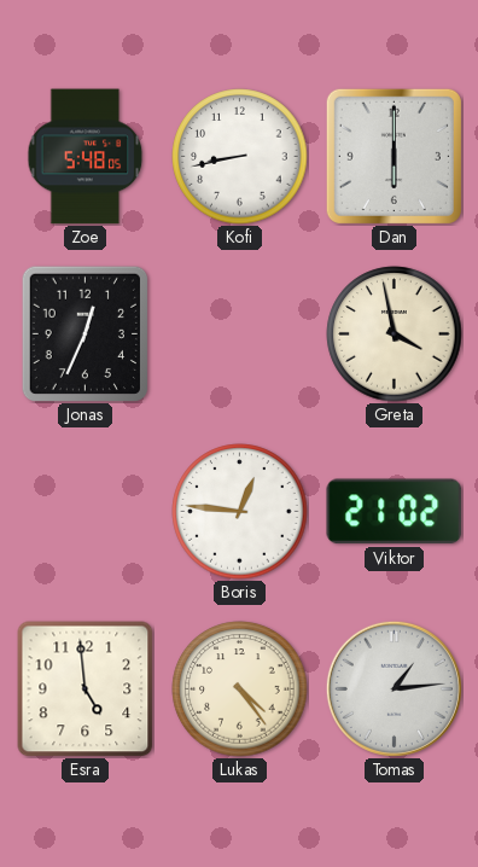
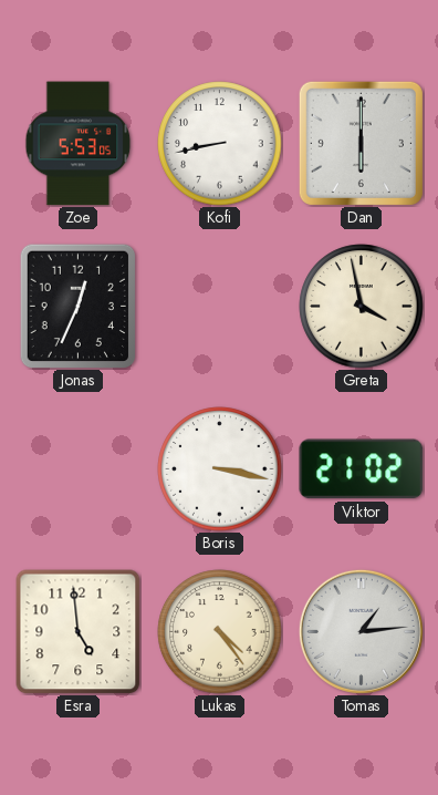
Zoe: 5:48 -> 5:53
Boris: 12:46 -> 3:17
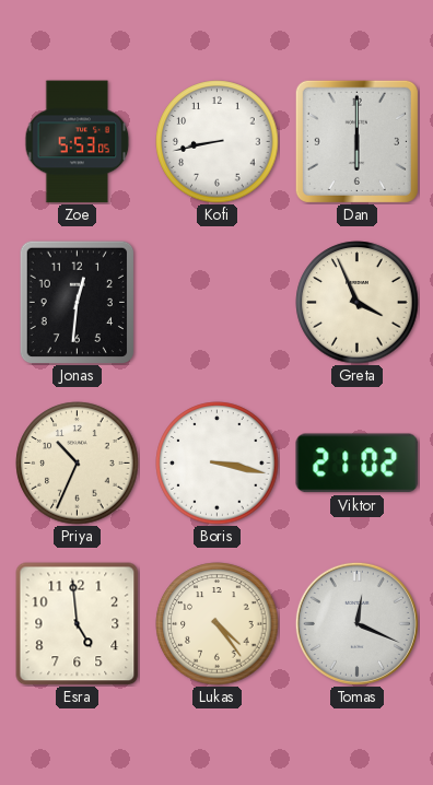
Jonas: 12:34 -> 12:31
Greta: 3:58 -> 3:56
Priya: none -> 10:34
Tomas: 1:14 -> 12:19
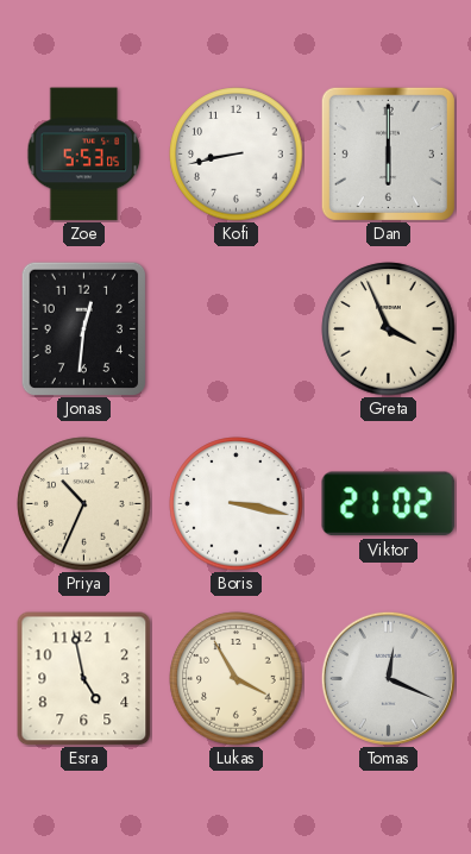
Esra: 4:59 -> 4:58
Lukas: 4:24 -> 3:55
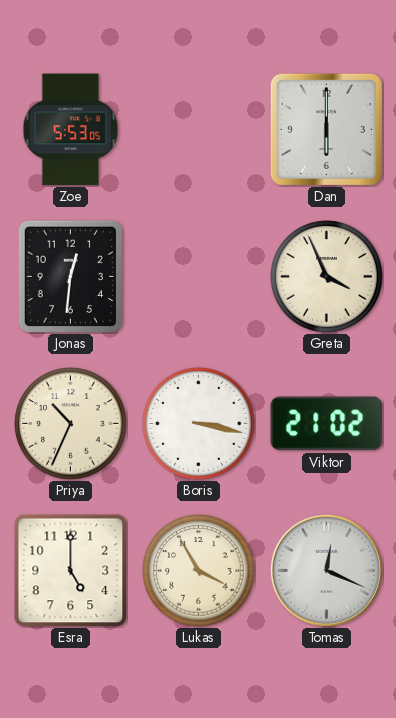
Kofi: 8:43 -> none
Esra: 4:58 -> 5:00
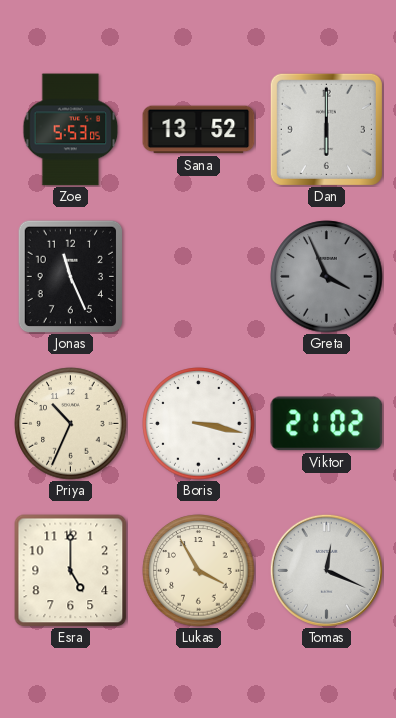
Sana: none -> 13:52
Jonas: 12:31 -> 11:26
Greta dial: cream -> grey
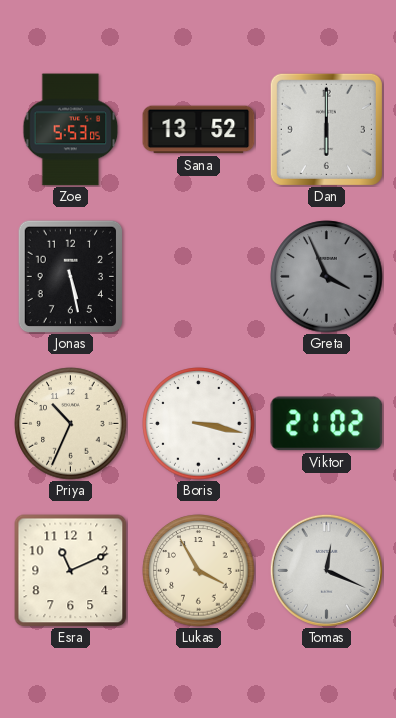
Jonas: 11:26 -> 5:28
Esra: 5:00 -> 11:11
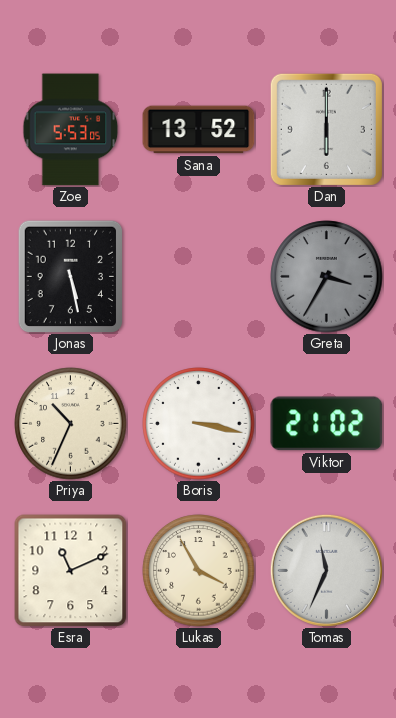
Greta: 3:56 -> 3:35
Tomas: 12:19 -> 11:34
